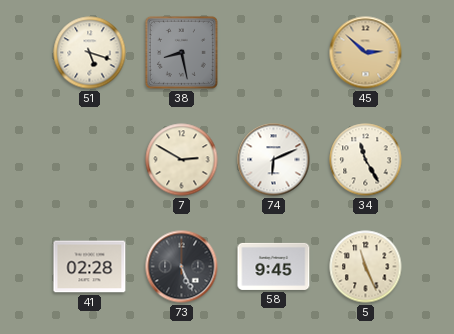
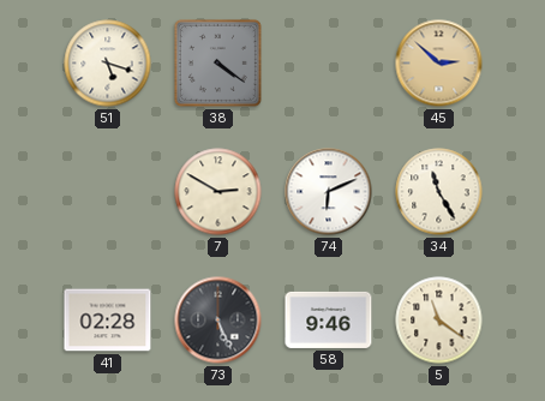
38: 8:28 -> 4:21
58: 9:45 -> 9:46
5: 11:26 -> 11:21
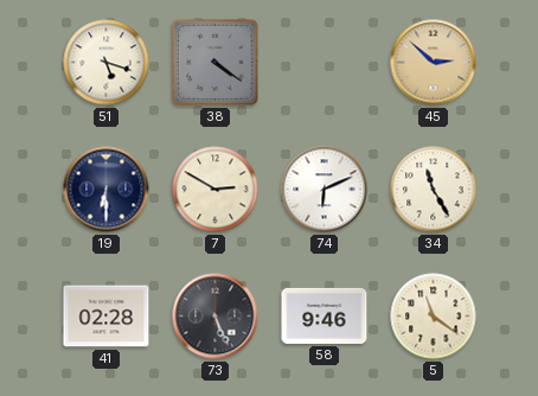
19: none -> 6:30
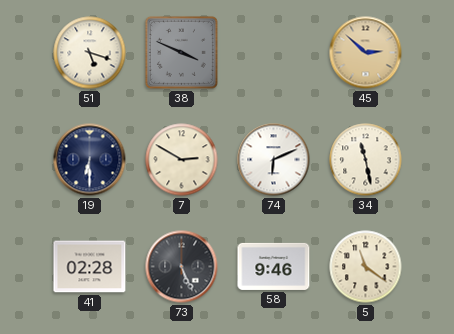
38: 4:21 -> 3:49
34: 11:25 -> 11:28
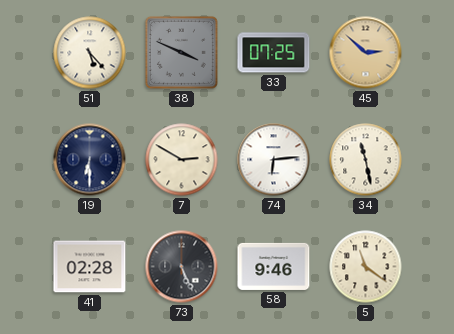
51: 5:18 -> 5:23
33: none -> 07:25
74: 6:11 -> 6:14
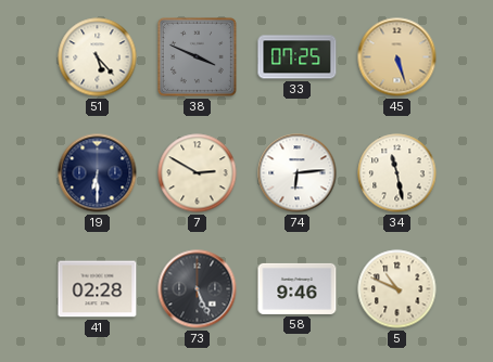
45: 2:52 -> 5:27
5: 11:21 -> 10:49
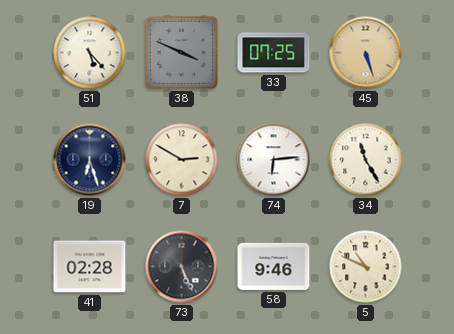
19: 6:30 -> 6:27
34: 11:28 -> 11:25
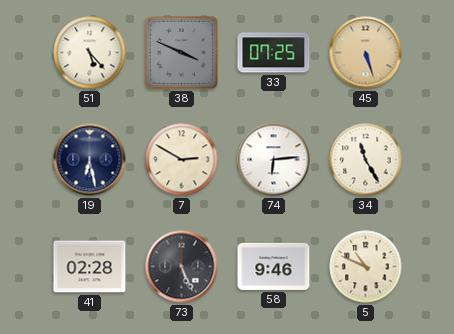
19: 6:27 -> 6:28
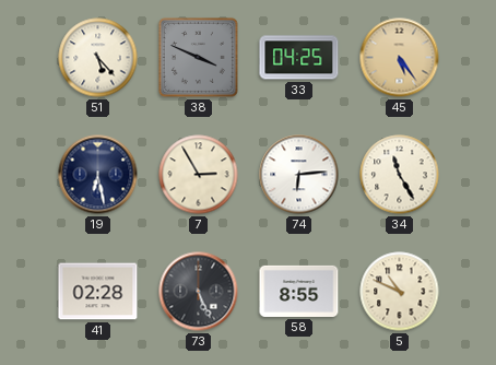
33: 07:25 -> 04:25
45: 5:27 -> 5:24
7: 2:50 -> 2:55
58: 9:46 -> 8:55
